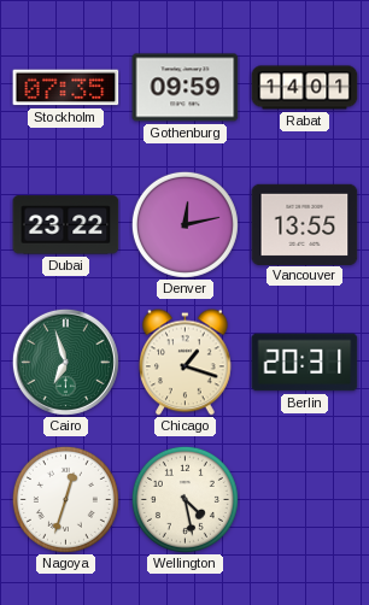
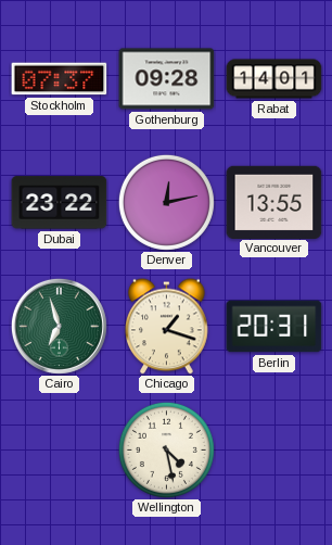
Stockholm: 07:35 -> 07:37
Gothenburg: 09:59 -> 09:28
Nagoya: 12:33 -> none
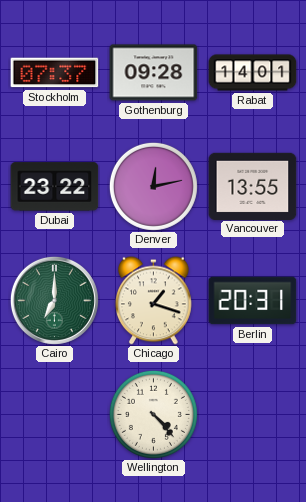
Cairo: 6:57 -> 7:00
Wellington: 4:28 -> 4:23
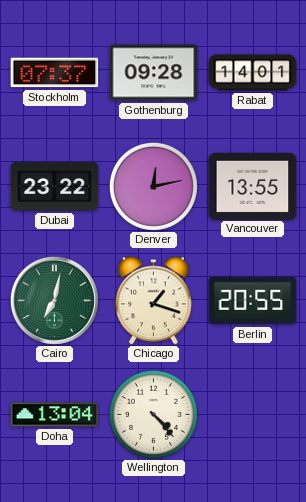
Cairo: 7:00 -> 7:02
Berlin: 20:31 -> 20:55
Doha: none -> 13:04
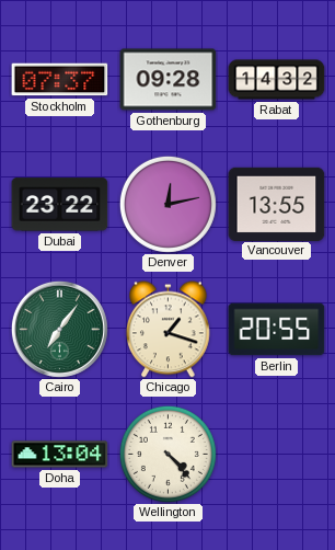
Rabat: 14:01 -> 14:32
Cairo: 7:02 -> 7:06
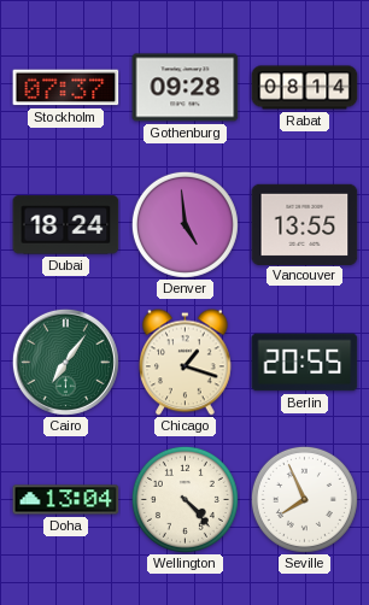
Rabat: 14:32 -> 08:14
Dubai: 23:22 -> 18:24
Denver: 12:13 -> 4:59
Seville: none -> 7:56
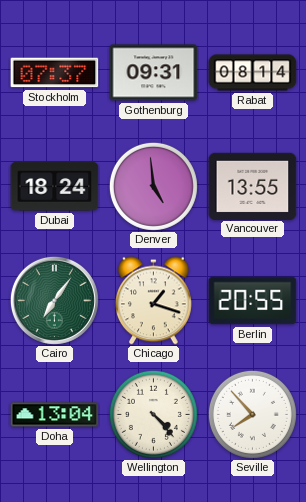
Gothenburg: 09:28 -> 09:31
Seville: 7:56 -> 7:53
